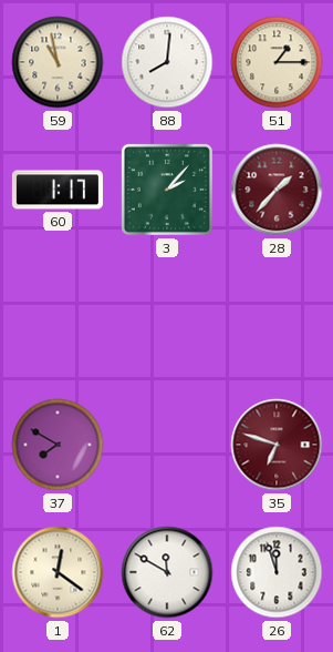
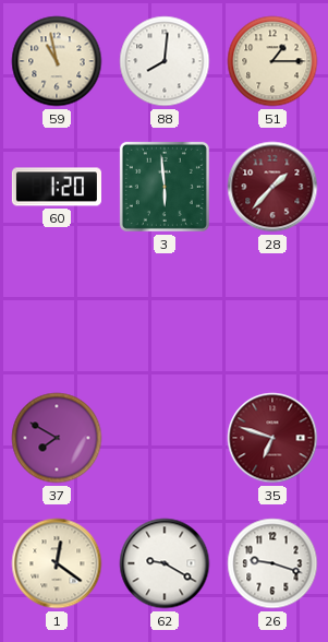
60: 1:17 -> 1:20
3: 2:07 -> 5:59
62: 11:50 -> 9:20
26: 11:57 -> 9:18
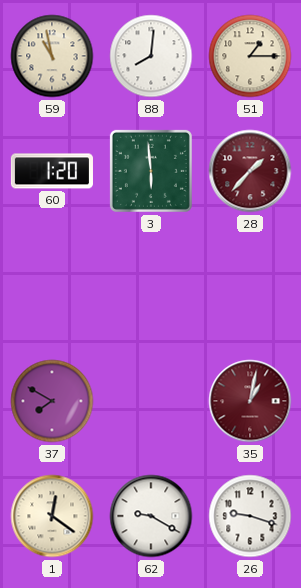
35: 6:48 -> 1:02
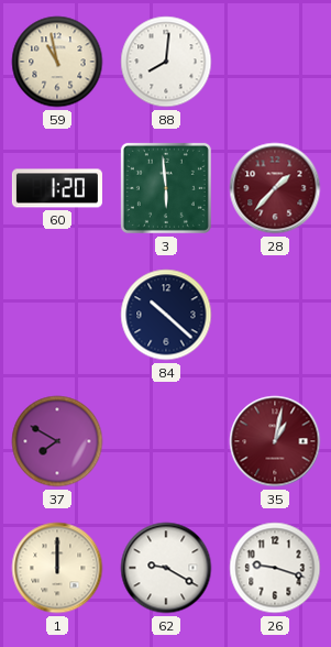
51: 1:15 -> none
84: none -> 10:22
1: 12:21 -> 12:00
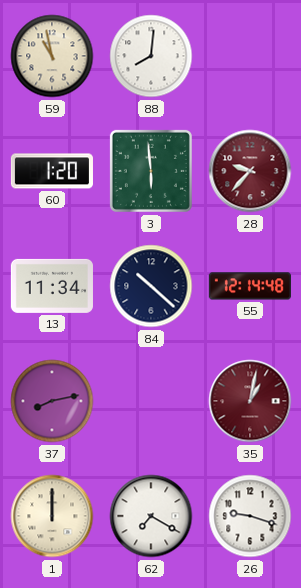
28: 1:37 -> 9:37
13: none -> 11:34
55: none -> 12:14
37: 7:50 -> 8:13
62: 9:20 -> 7:20
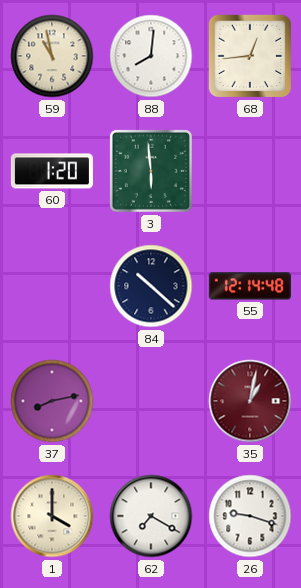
68: none -> 12:44
28: 9:37 -> none
13: 11:34 -> none
1: 12:00 -> 4:00
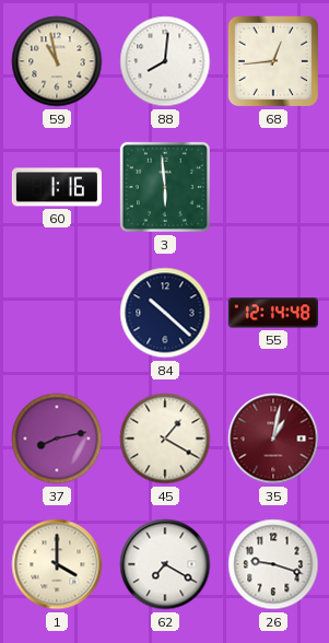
60: 1:20 -> 1:16
45: none -> 1:20
